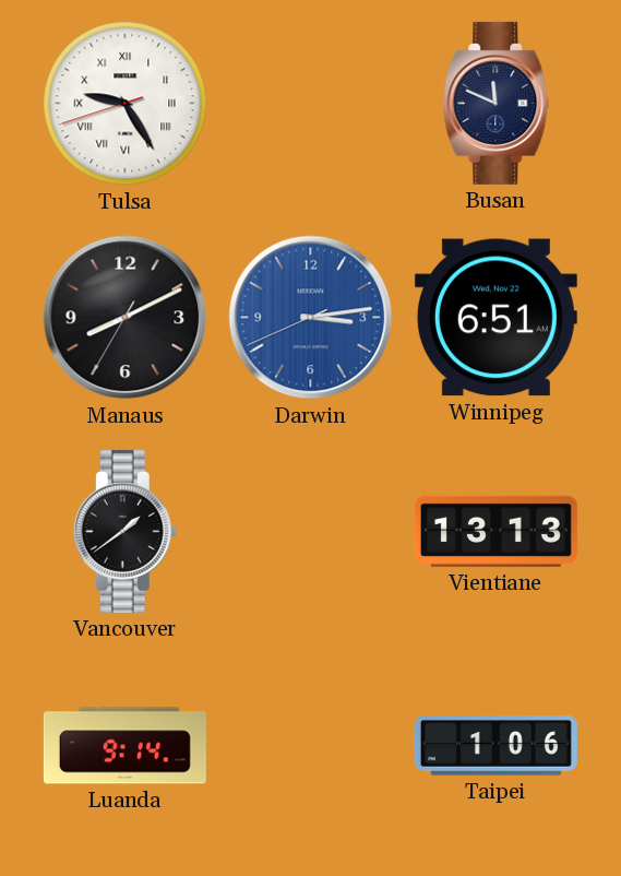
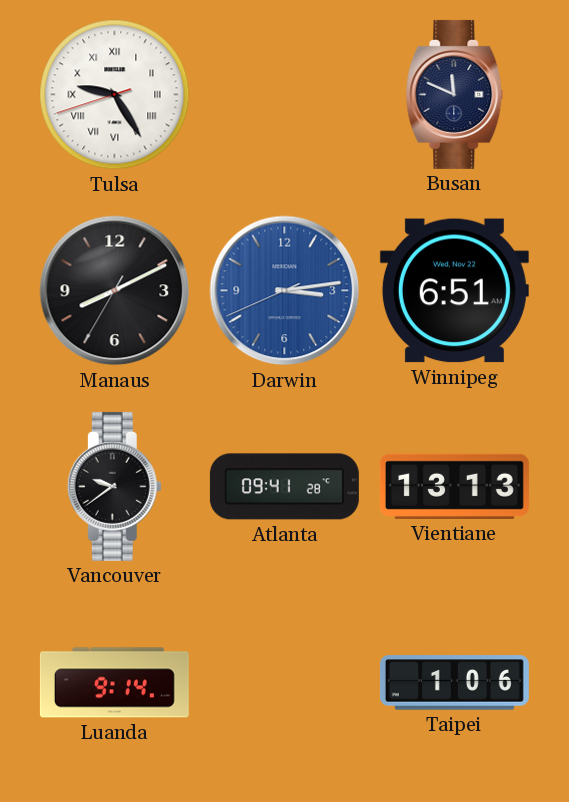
Vancouver: 1:39 -> 9:39
Atlanta: none -> 09:41
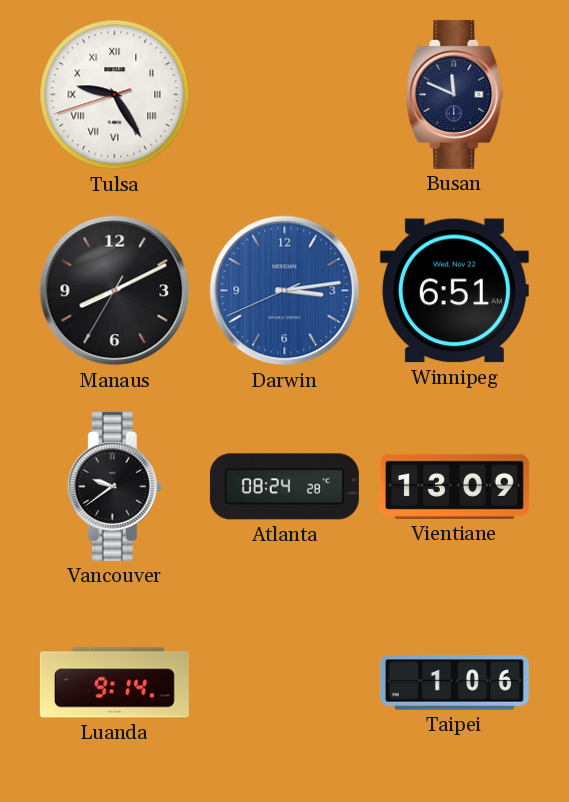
Atlanta: 09:41 -> 08:24
Vientiane: 13:13 -> 13:09
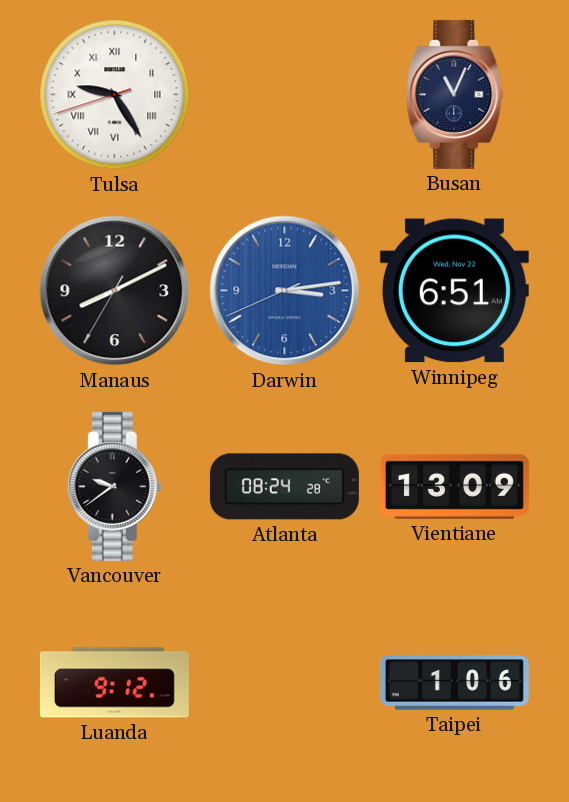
Busan: 11:49 -> 11:04
Luanda: 9:14 -> 9:12
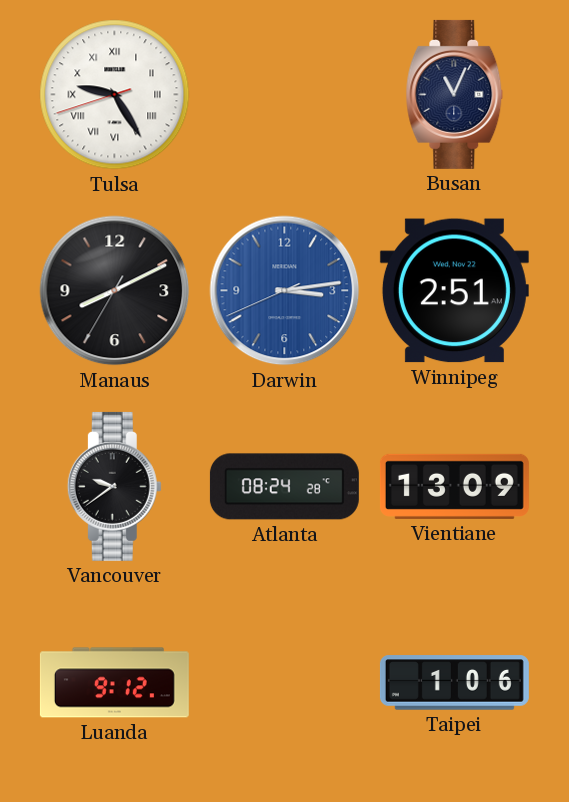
Winnipeg: 6:51 -> 2:51
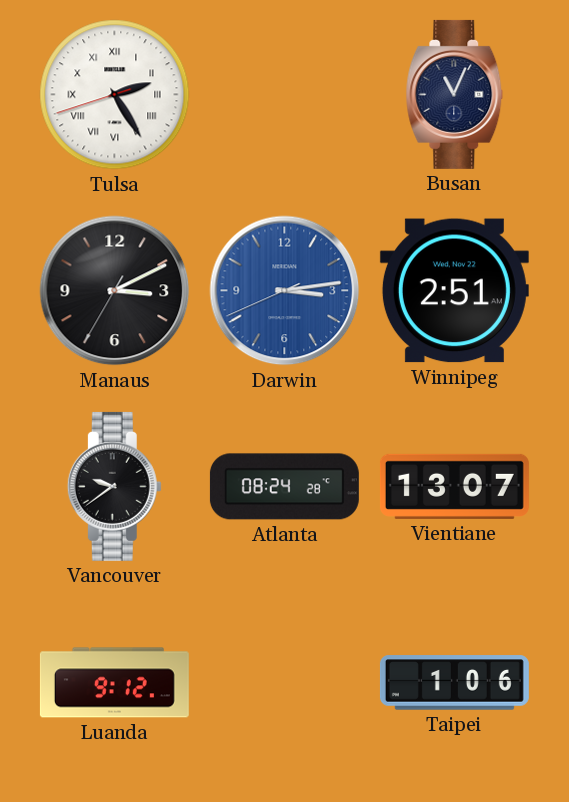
Tulsa: 9:24 -> 2:24
Manaus: 8:10 -> 3:10
Vientiane: 13:09 -> 13:07
